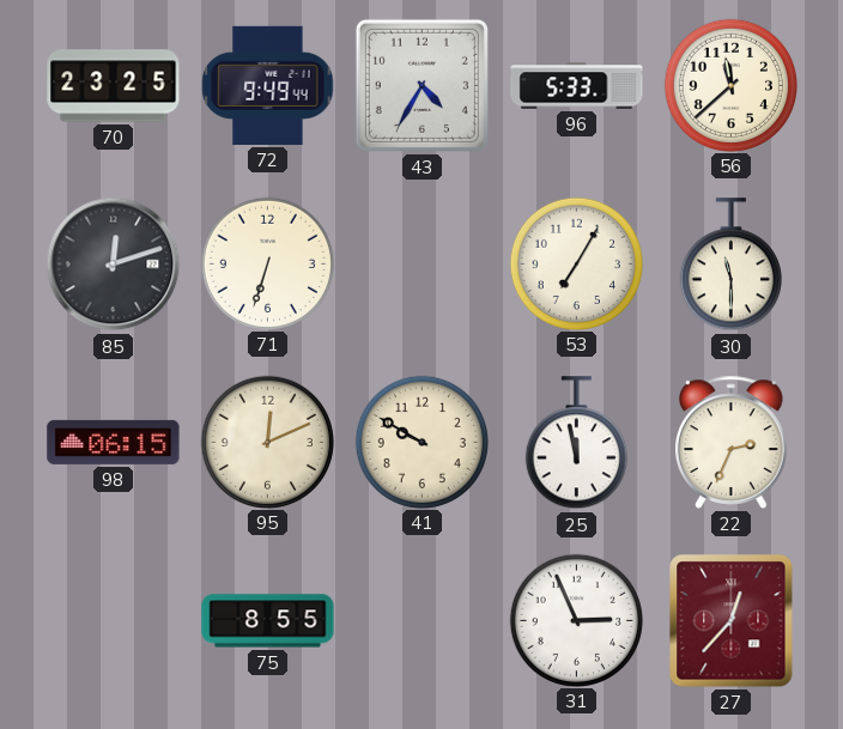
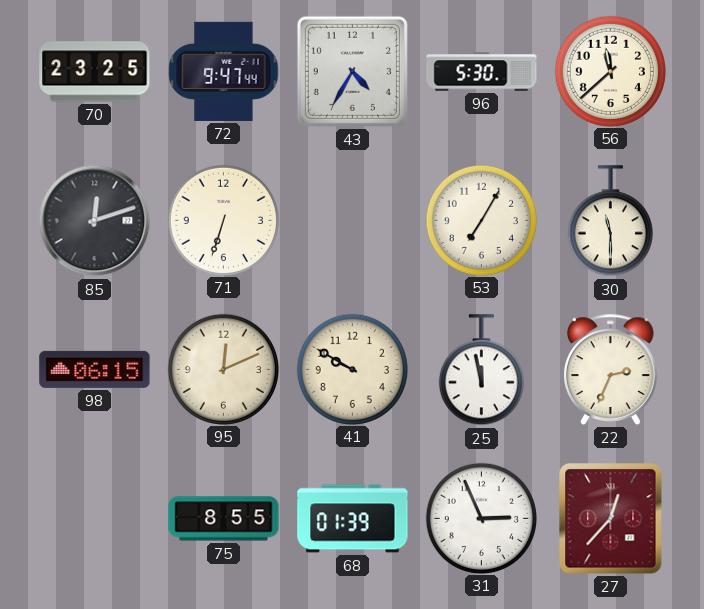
72: 9:49 -> 9:47
96: 5:33 -> 5:30
68: none -> 01:39
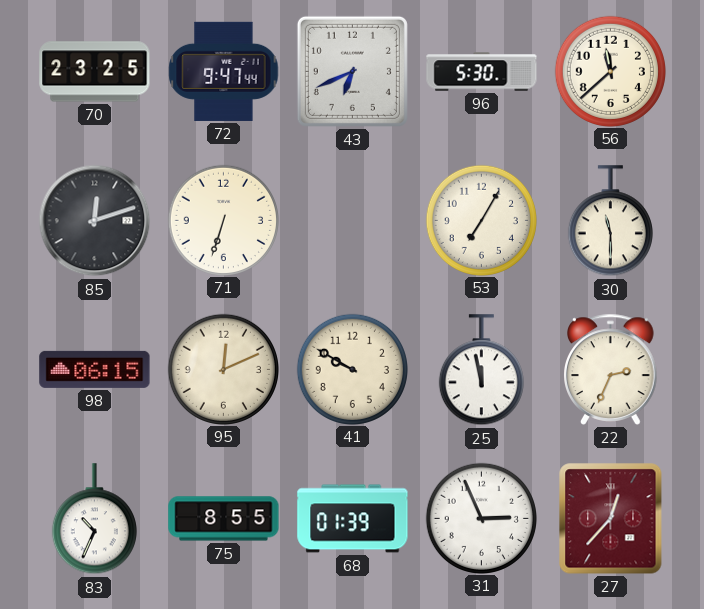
43: 4:35 -> 6:41
83: none -> 10:34
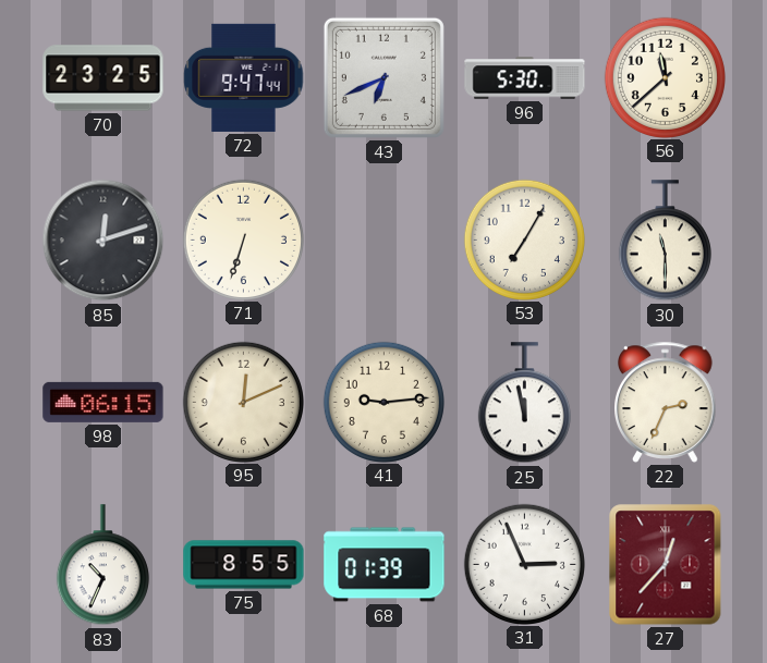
41: 9:50 -> 9:14
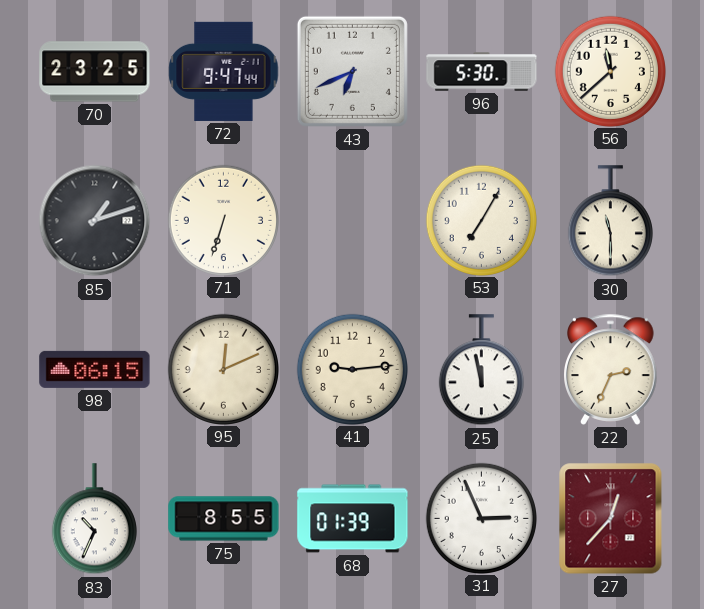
85: 12:12 -> 1:12
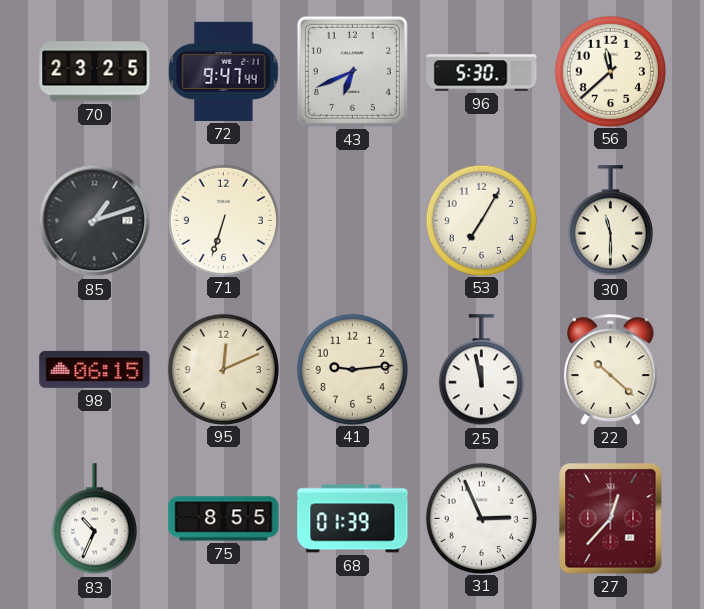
22: 2:34 -> 10:22
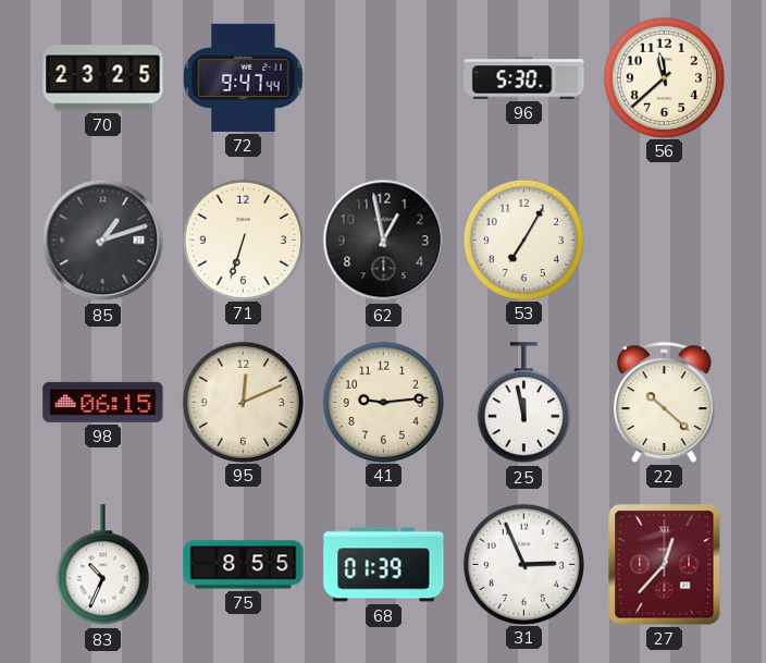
43: 6:41 -> none
62: none -> 12:58
30: 11:30 -> none
